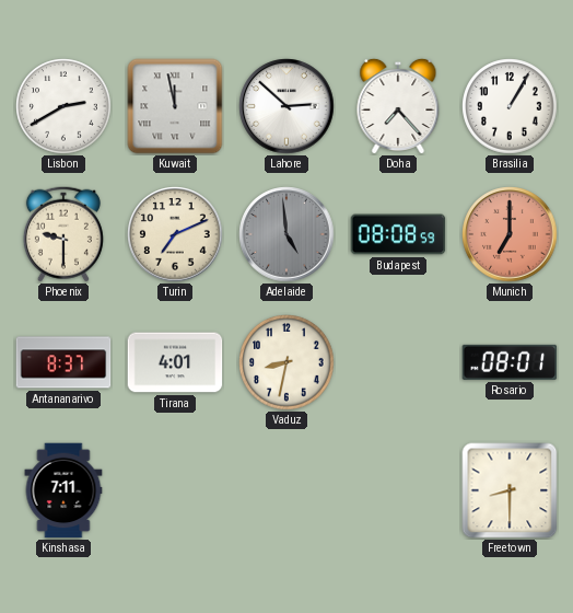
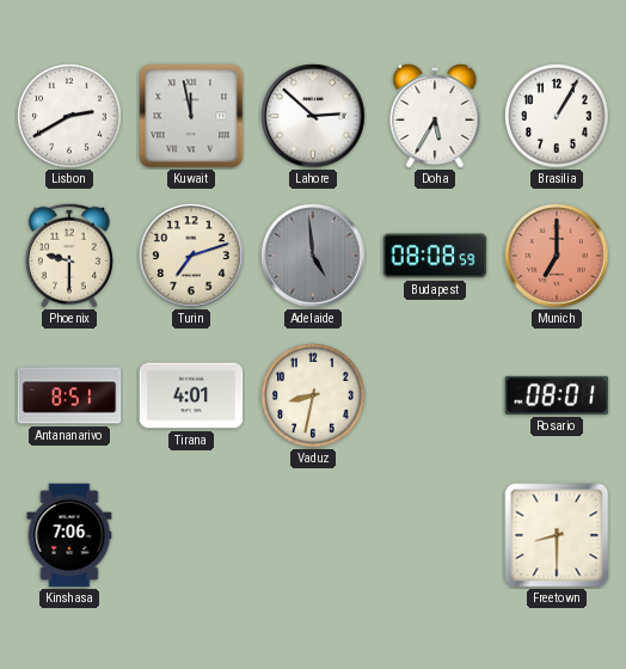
Doha: 7:23 -> 5:35
Turin: 7:11 -> 7:12
Antananarivo: 8:37 -> 8:51
Kinshasa: 7:11 -> 7:06
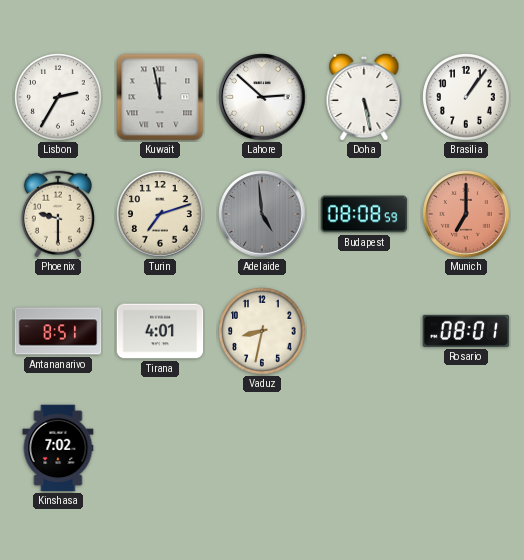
Lisbon: 2:40 -> 2:35
Doha: 5:35 -> 5:28
Brasilia: 1:05 -> 1:06
Kinshasa: 7:06 -> 7:02
Freetown: 8:30 -> none
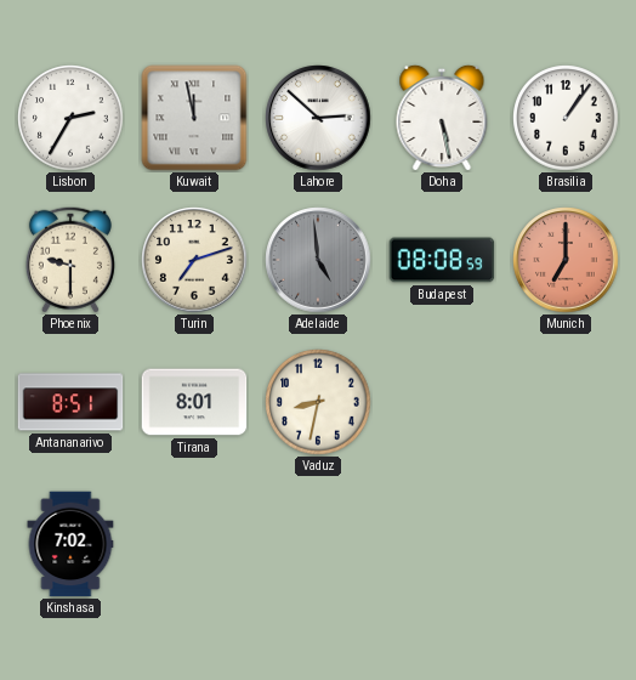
Tirana: 4:01 -> 8:01
Rosario: 08:01 -> none
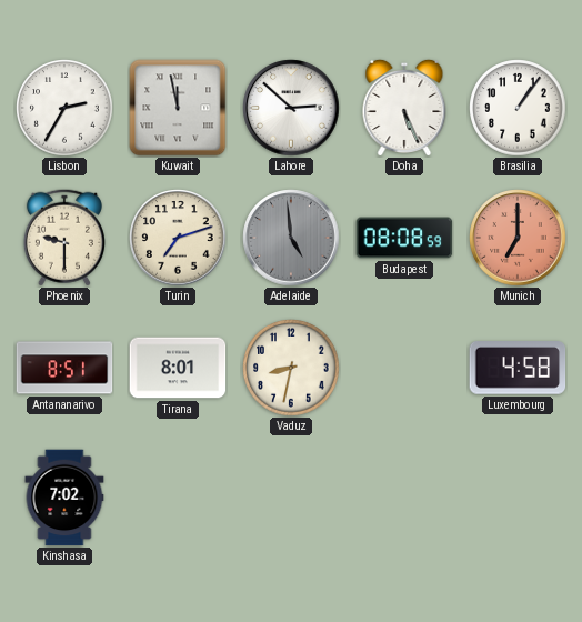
Doha: 5:28 -> 5:26
Luxembourg: none -> 4:58
